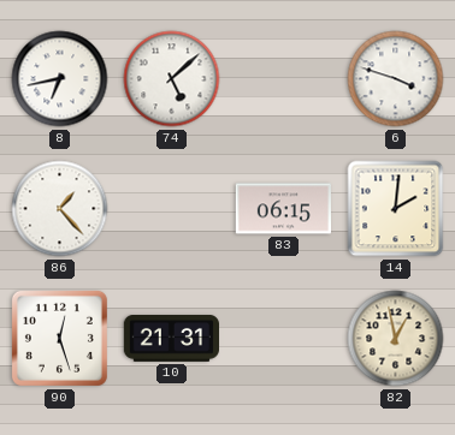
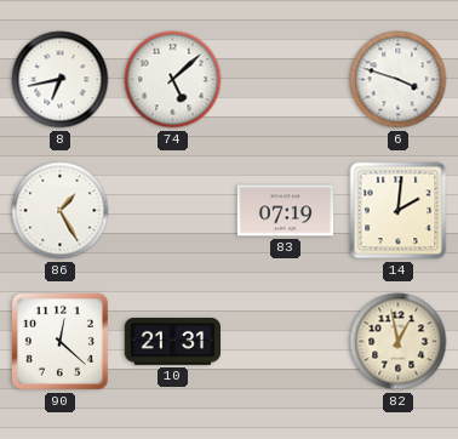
86: 1:23 -> 1:25
83: 06:15 -> 07:19
90: 12:27 -> 12:22
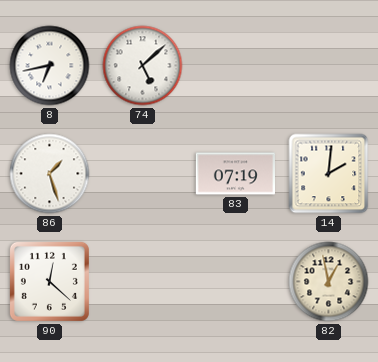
6: 3:48 -> none
86: 1:25 -> 1:27
10: 21:31 -> none
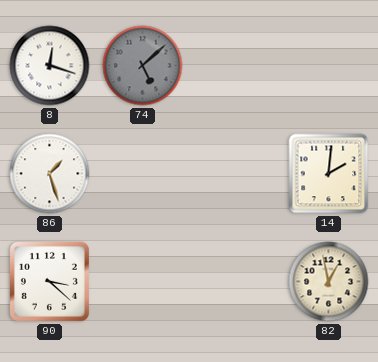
8: 6:43 -> 12:18
74 dial: white -> grey
83: 07:19 -> none
90: 12:22 -> 3:22
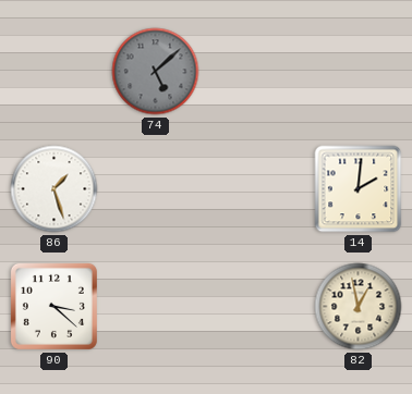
8: 12:18 -> none
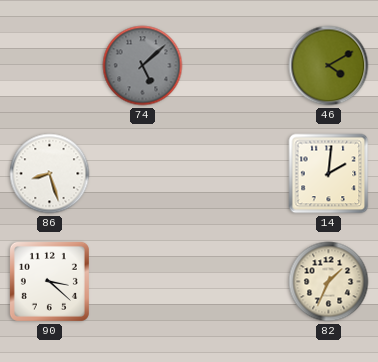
46: none -> 4:10
86: 1:27 -> 8:27
82: 12:58 -> 1:34
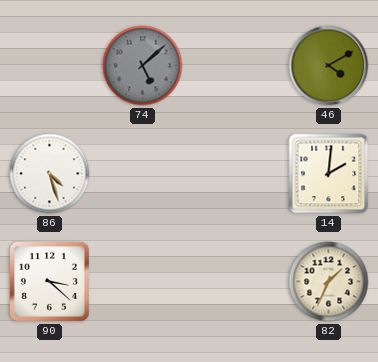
86: 8:27 -> 4:27
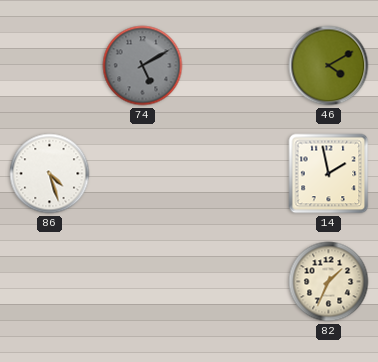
74: 5:08 -> 5:10
14: 2:01 -> 1:58
90: 3:22 -> none
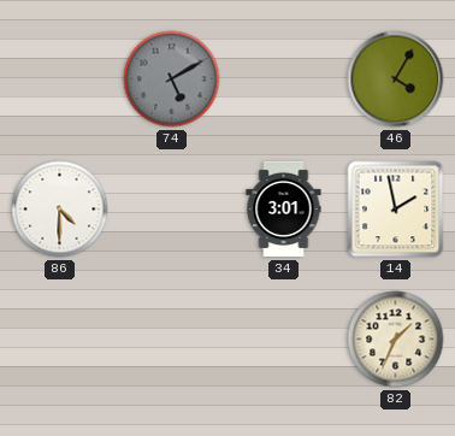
46: 4:10 -> 4:05
86: 4:27 -> 4:30
34: none -> 3:01
